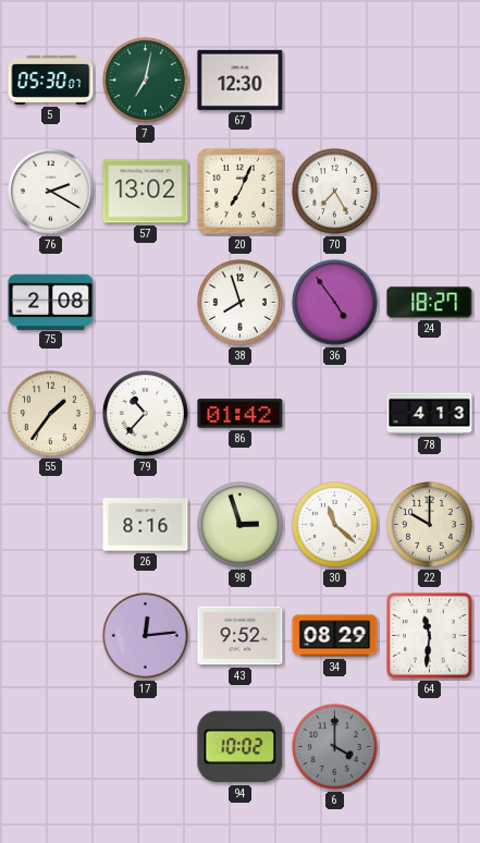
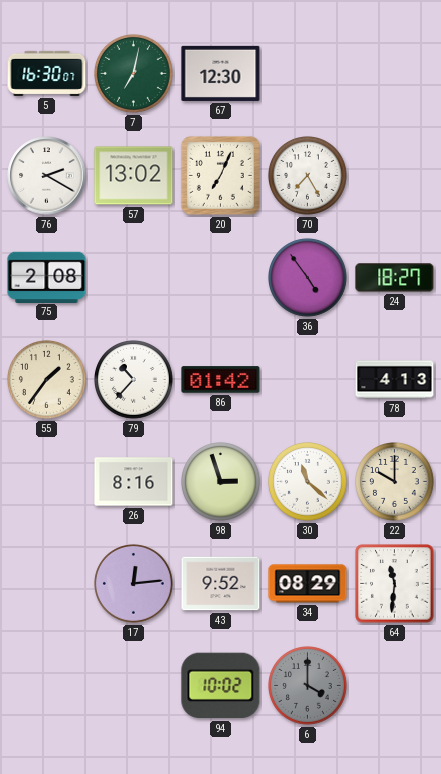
5: 05:30 -> 16:30
38: 7:57 -> none
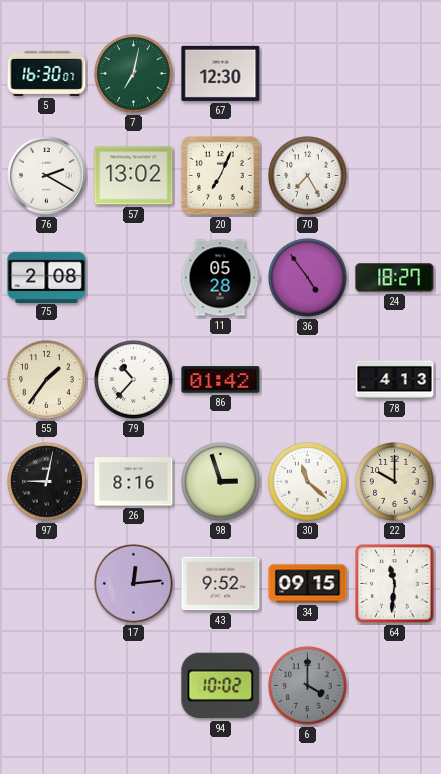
11: none -> 05:28
97: none -> 9:02
34: 08:29 -> 09:15
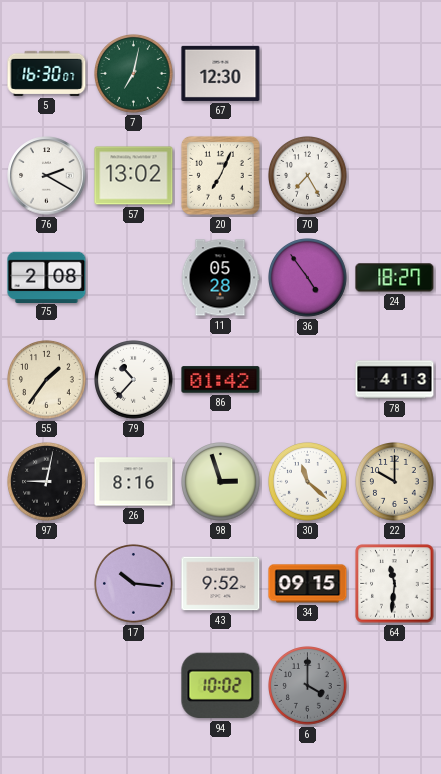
17: 12:14 -> 10:16
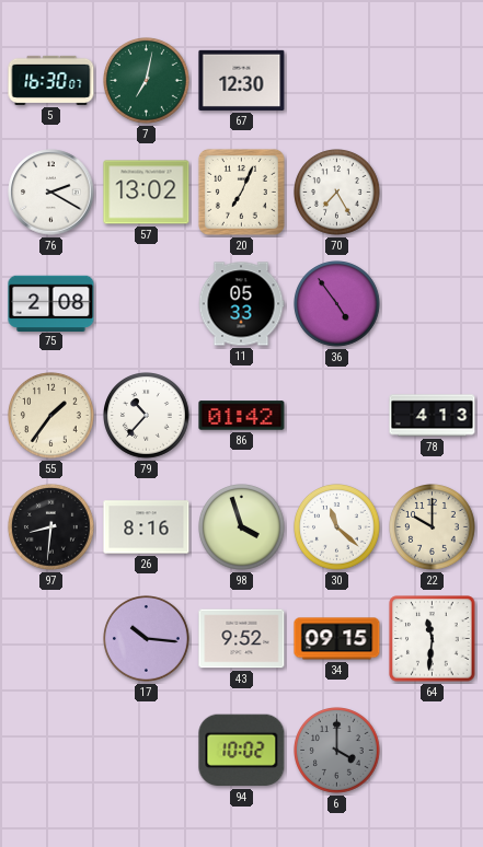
11: 05:28 -> 05:33
24: 18:27 -> none
97: 9:02 -> 8:31
98: 2:57 -> 3:57
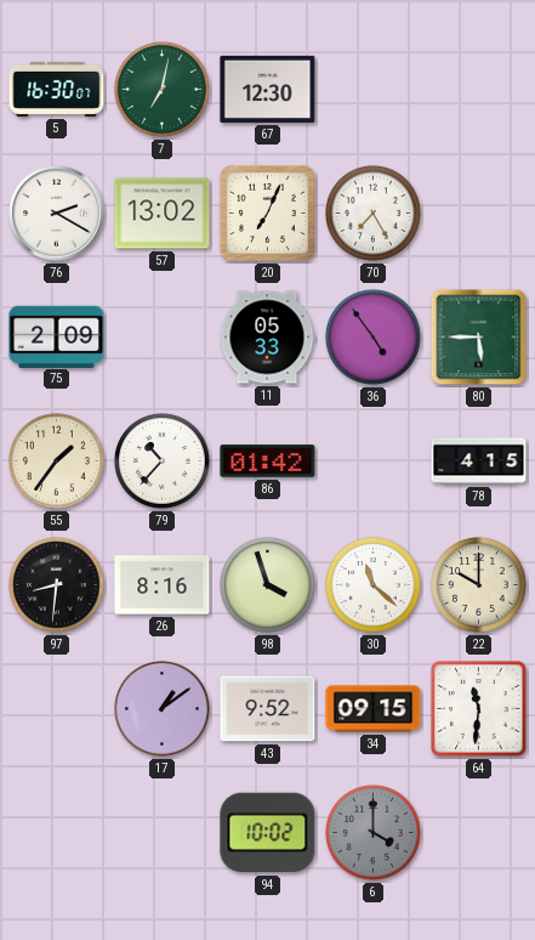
75: 2:08 -> 2:09
80: none -> 5:45
78: 4:13 -> 4:15
17: 10:16 -> 1:09
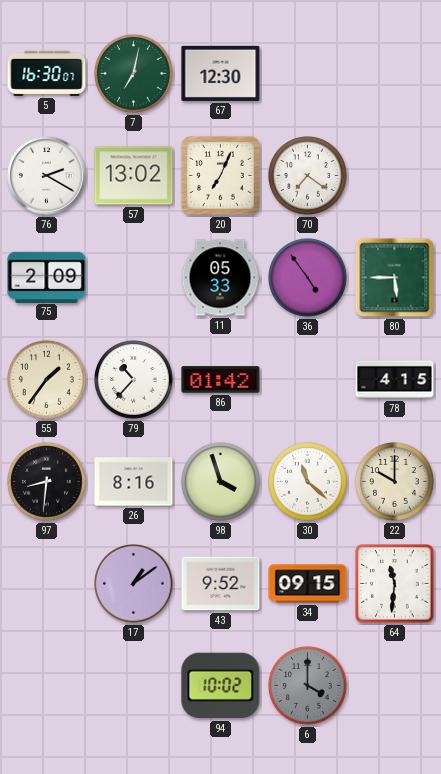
70: 7:25 -> 7:21
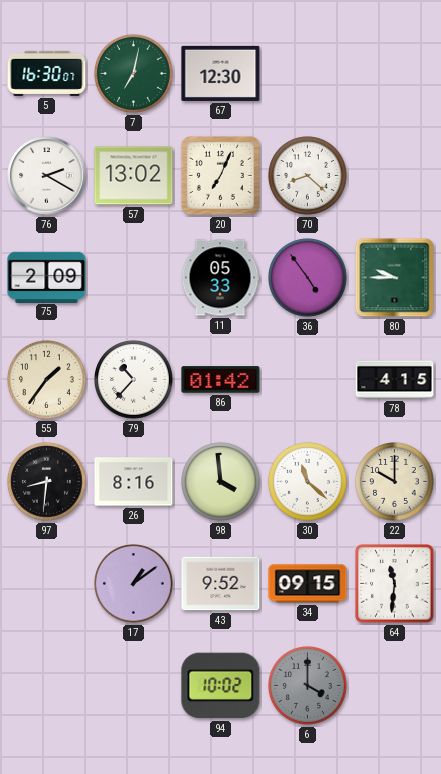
70: 7:21 -> 8:22
80: 5:45 -> 9:45
98: 3:57 -> 3:59
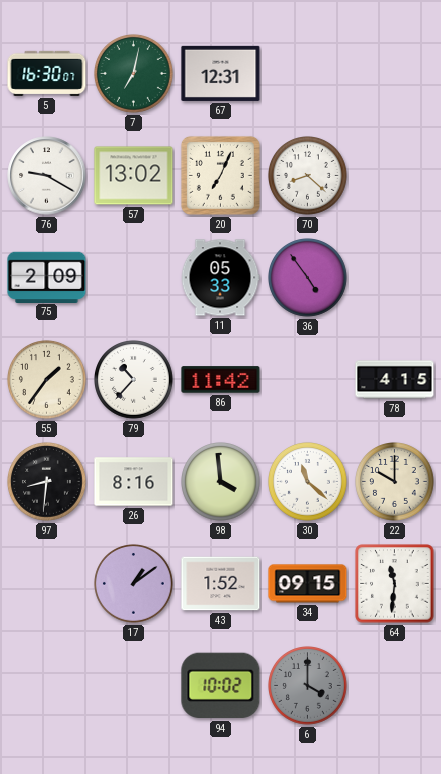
67: 12:30 -> 12:31
76: 2:20 -> 9:20
80: 9:45 -> none
86: 01:42 -> 11:42
43: 9:52 -> 1:52
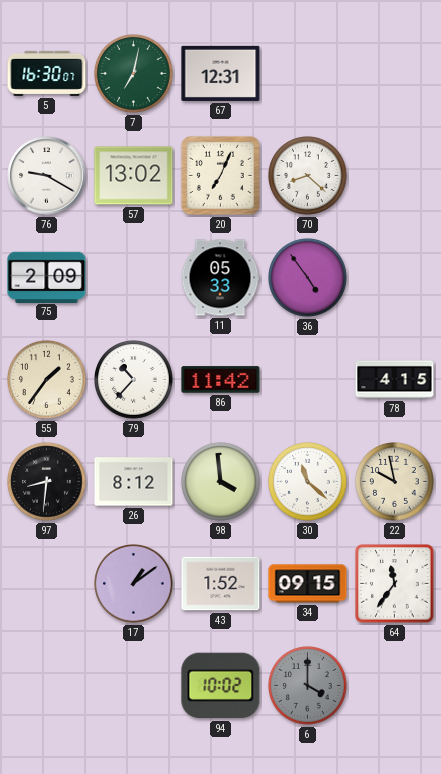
26: 8:16 -> 8:12
22: 10:00 -> 9:58
64: 11:31 -> 11:36
